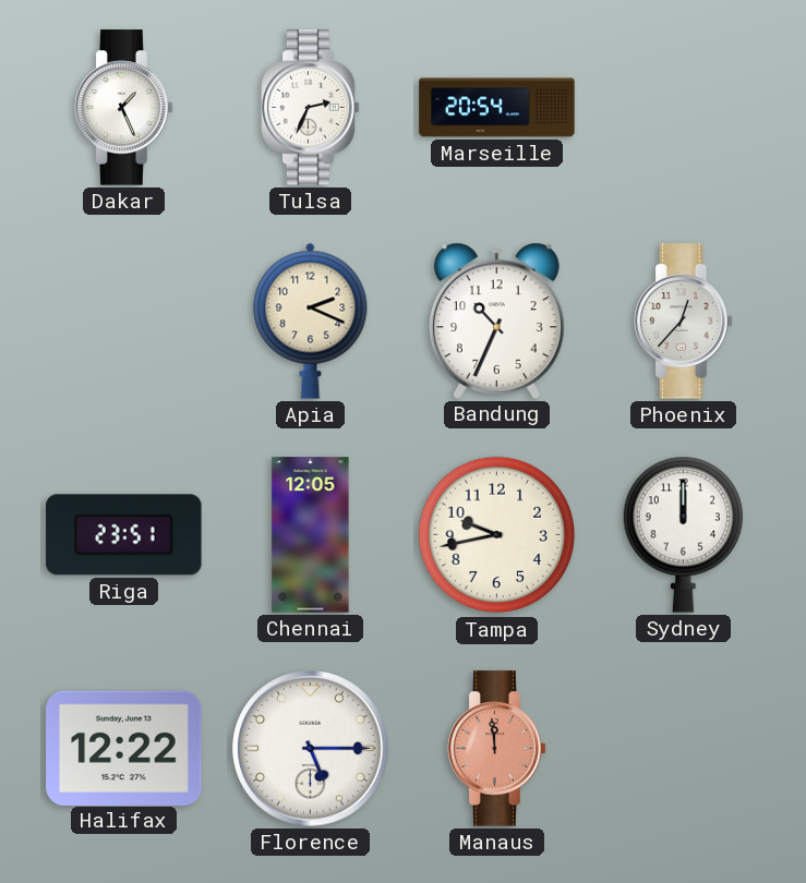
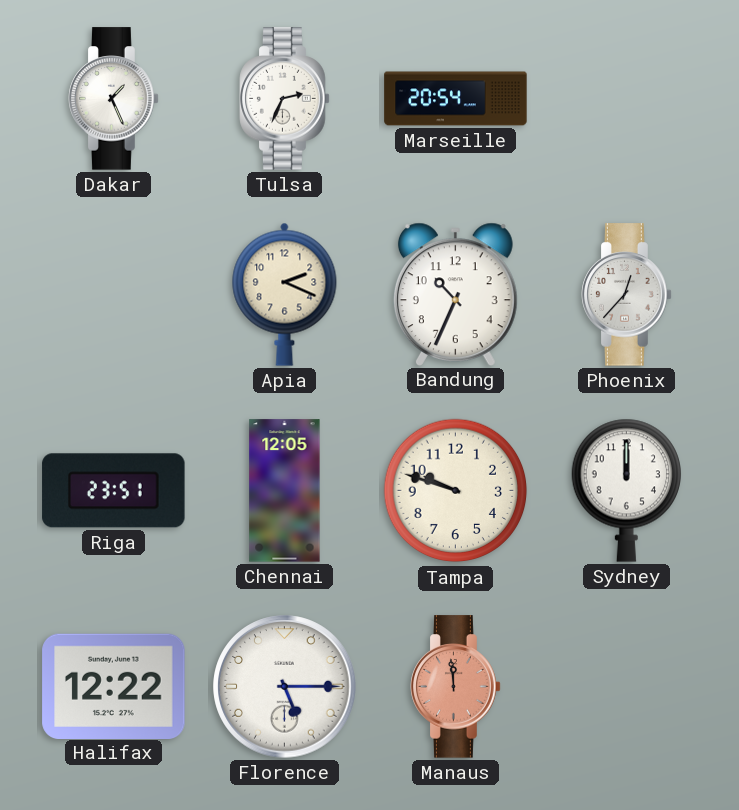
Tampa: 9:43 -> 9:48
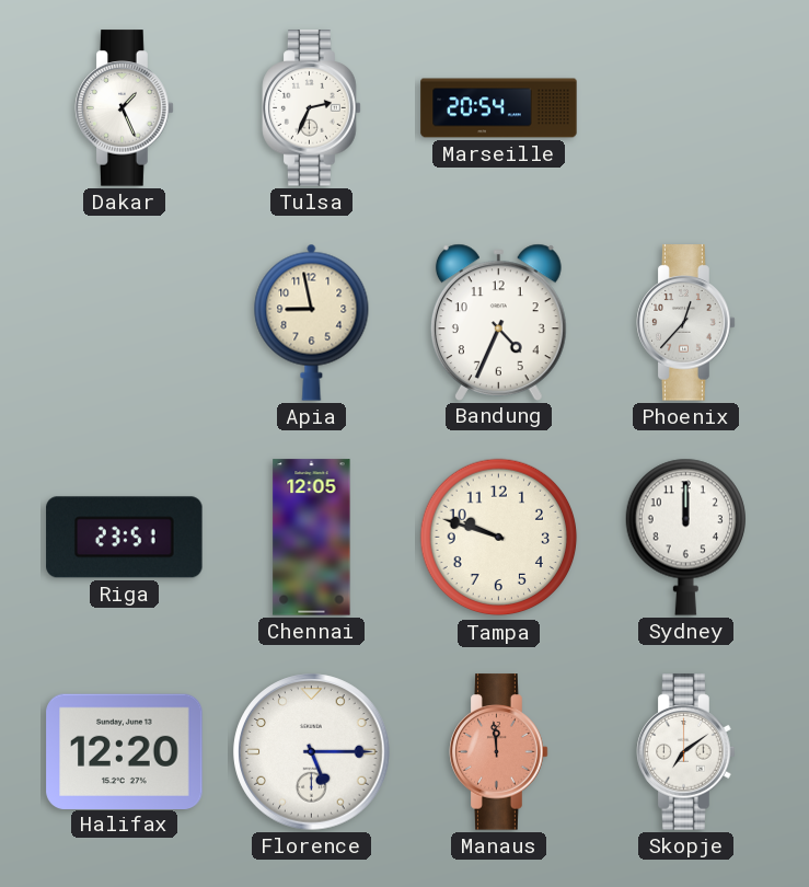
Apia: 2:19 -> 8:58
Bandung: 10:34 -> 4:34
Halifax: 12:22 -> 12:20
Skopje: none -> 7:09
